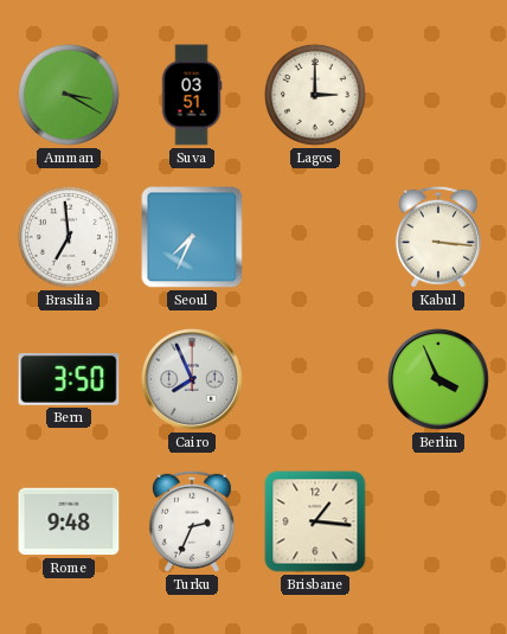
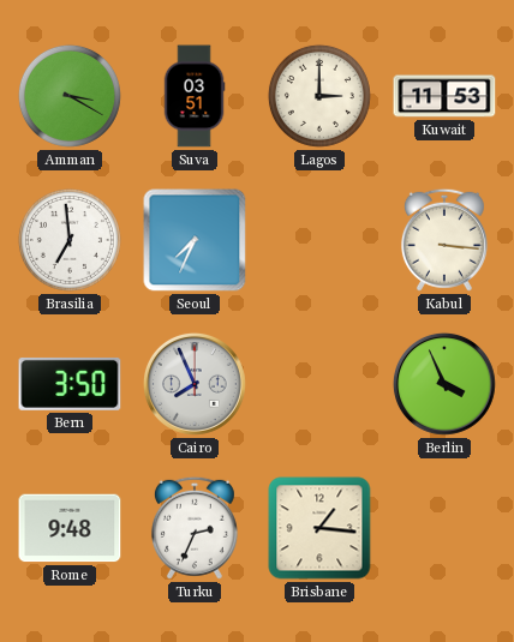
Kuwait: none -> 11:53
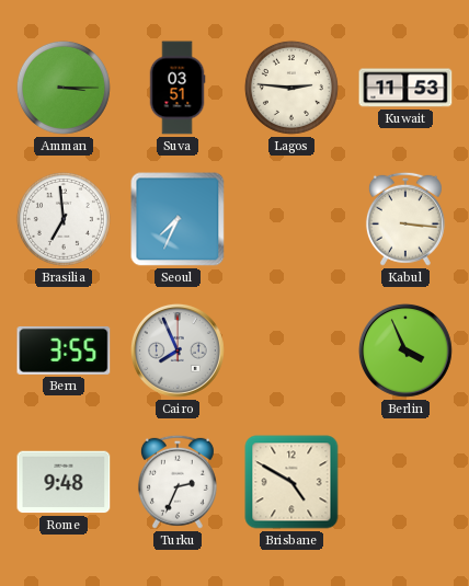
Amman: 3:20 -> 3:15
Lagos: 3:00 -> 2:46
Bern: 3:50 -> 3:55
Brisbane: 1:16 -> 4:50
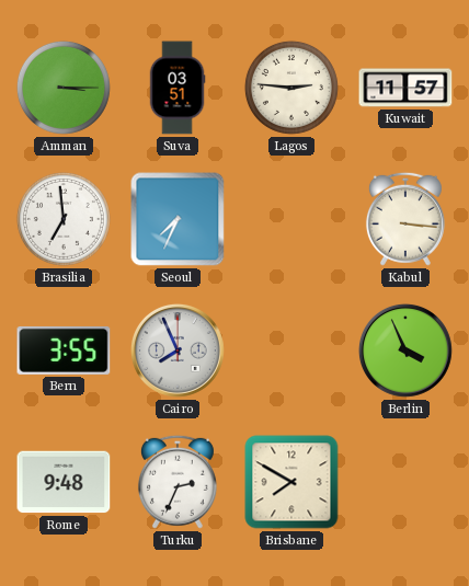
Kuwait: 11:53 -> 11:57
Brisbane: 4:50 -> 7:50
